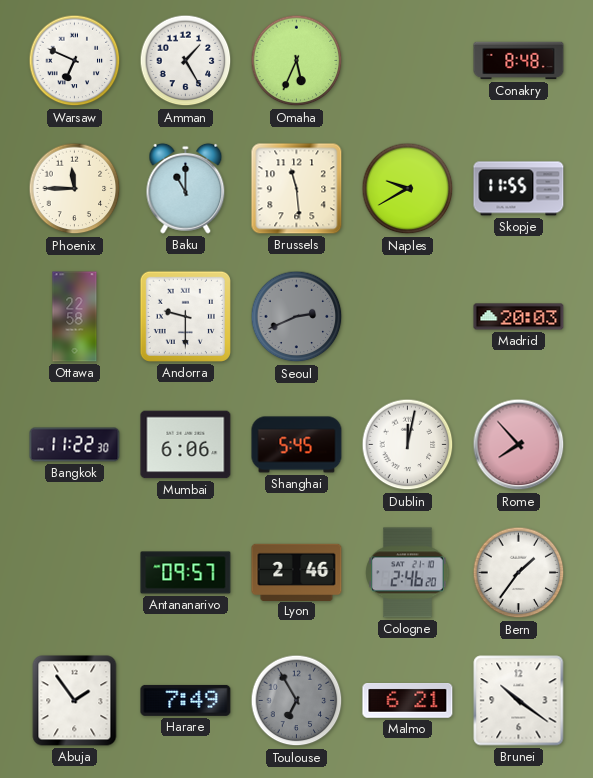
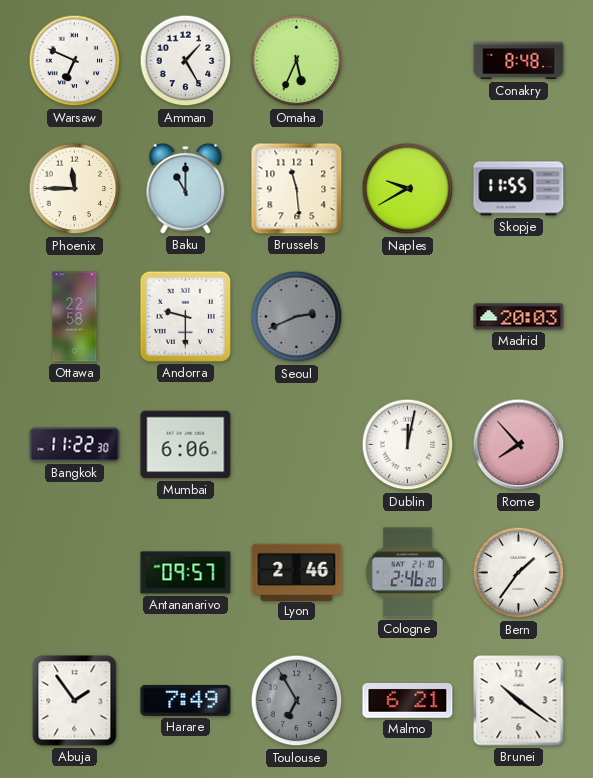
Shanghai: 5:45 -> none
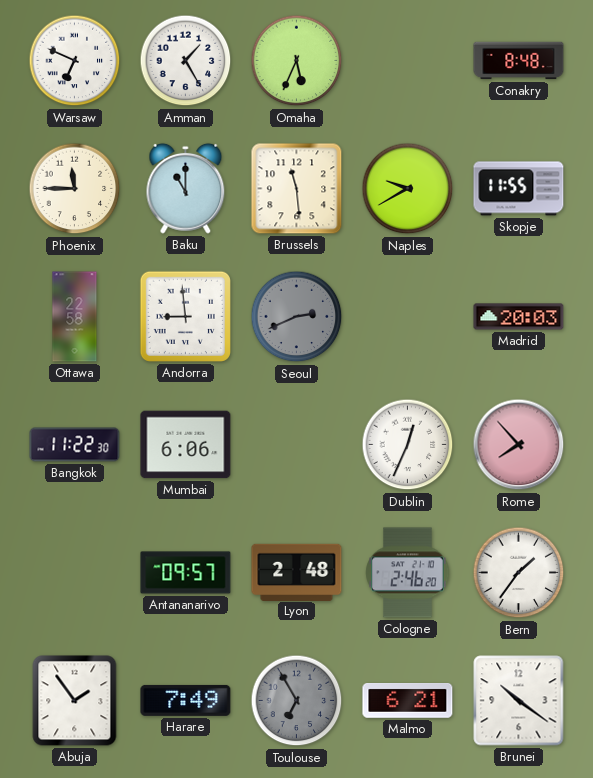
Andorra: 9:30 -> 8:59
Dublin: 12:02 -> 12:34
Lyon: 2:46 -> 2:48
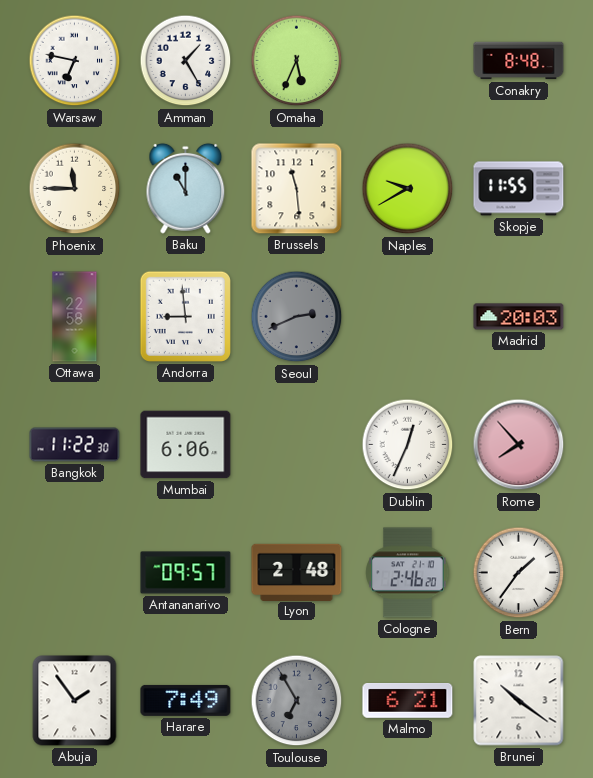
Warsaw: 6:49 -> 6:47
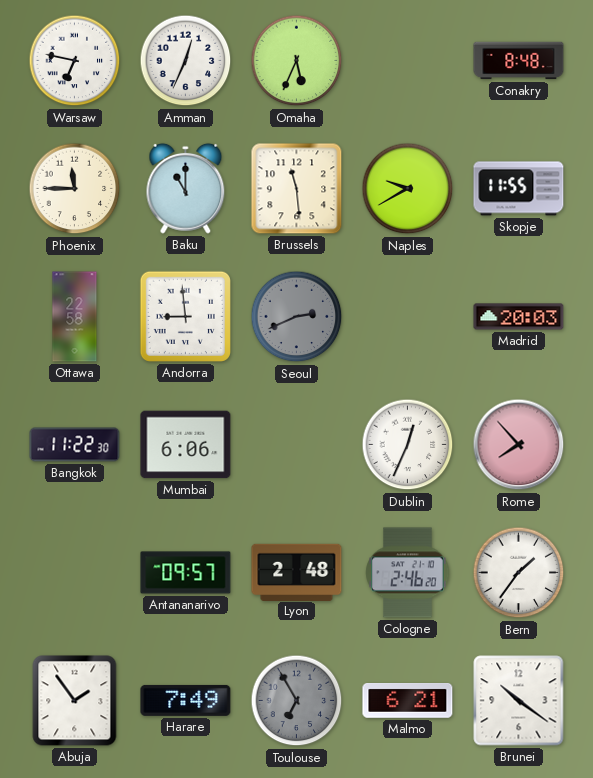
Amman: 1:25 -> 12:34
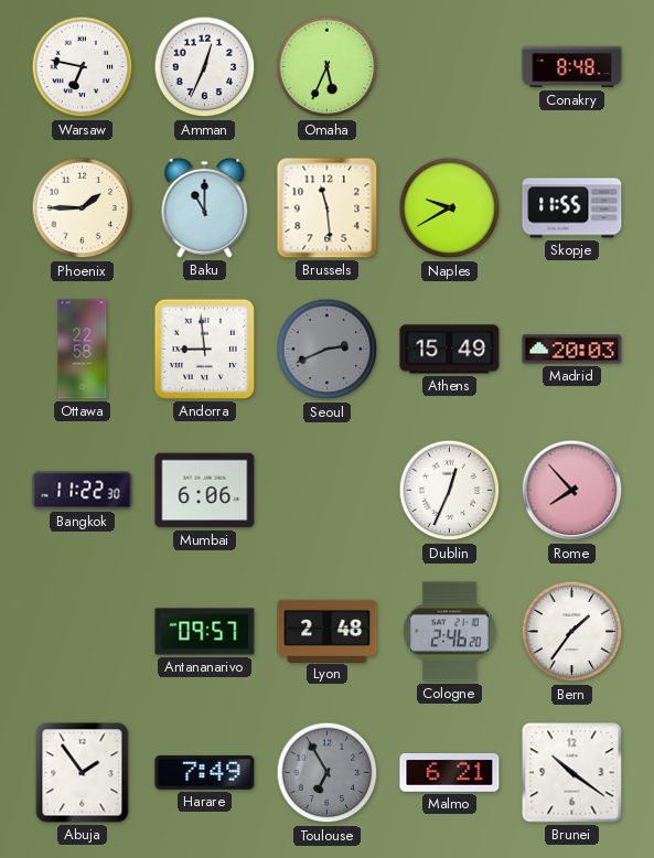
Phoenix: 11:45 -> 1:45
Athens: none -> 15:49
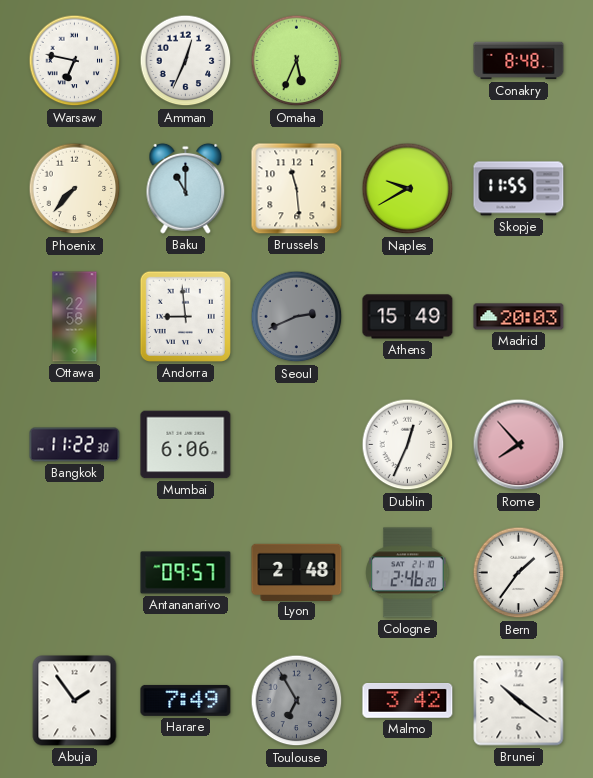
Phoenix: 1:45 -> 7:37
Malmo: 6:21 -> 3:42
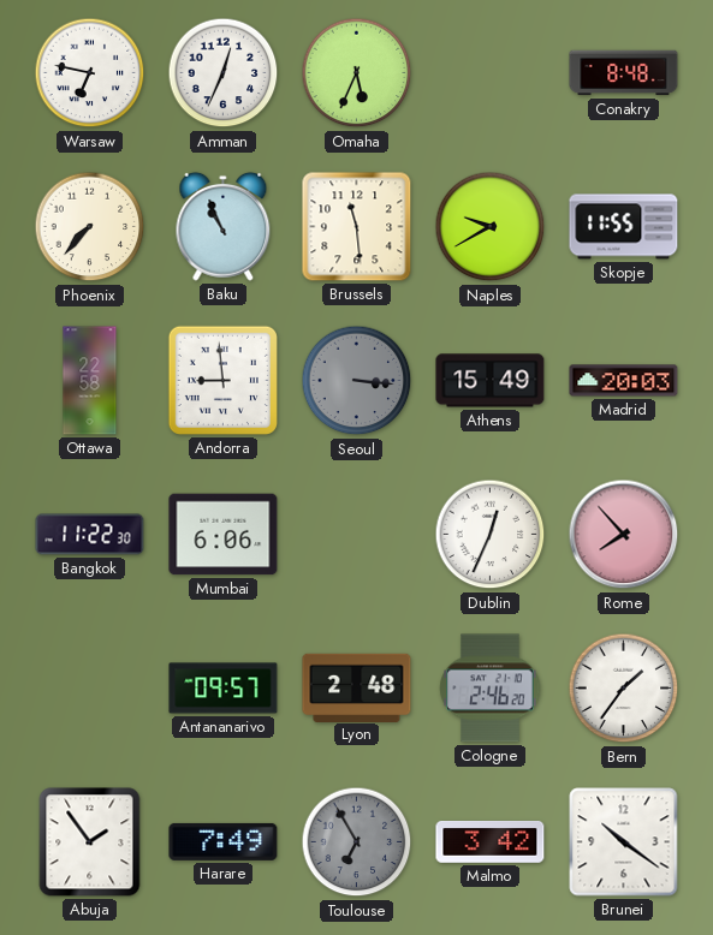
Baku: 11:00 -> 10:56
Seoul: 2:41 -> 3:16
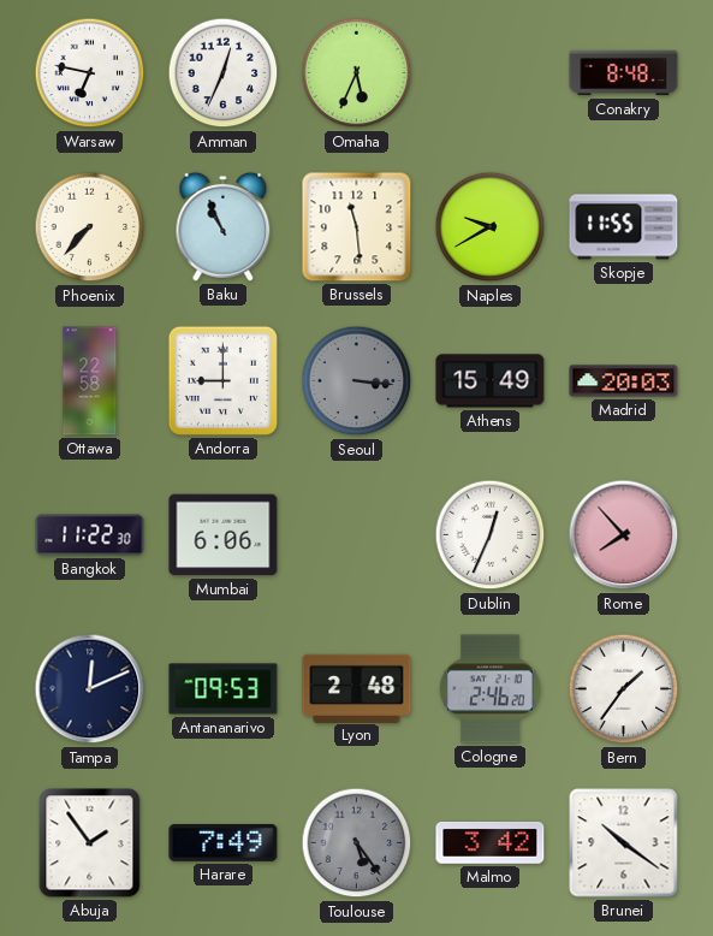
Andorra: 8:59 -> 9:00
Tampa: none -> 12:11
Antananarivo: 09:57 -> 09:53
Toulouse: 6:55 -> 5:24
